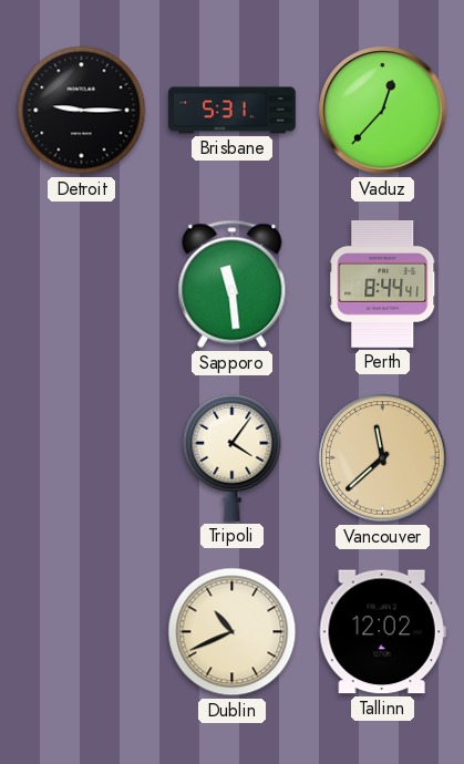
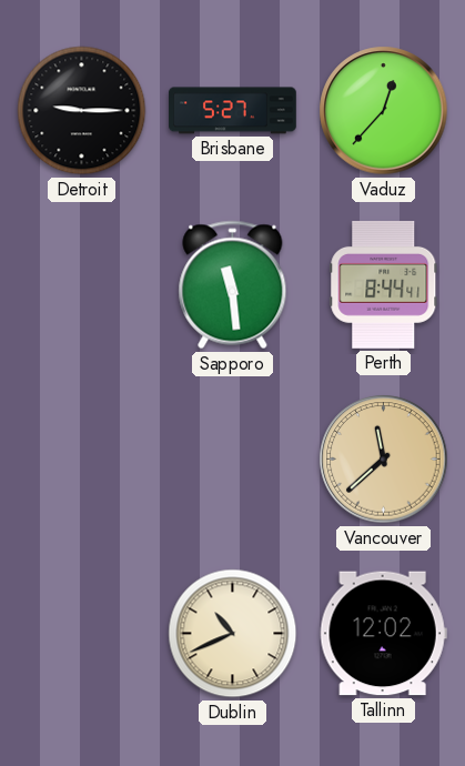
Brisbane: 5:31 -> 5:27
Tripoli: 4:06 -> none
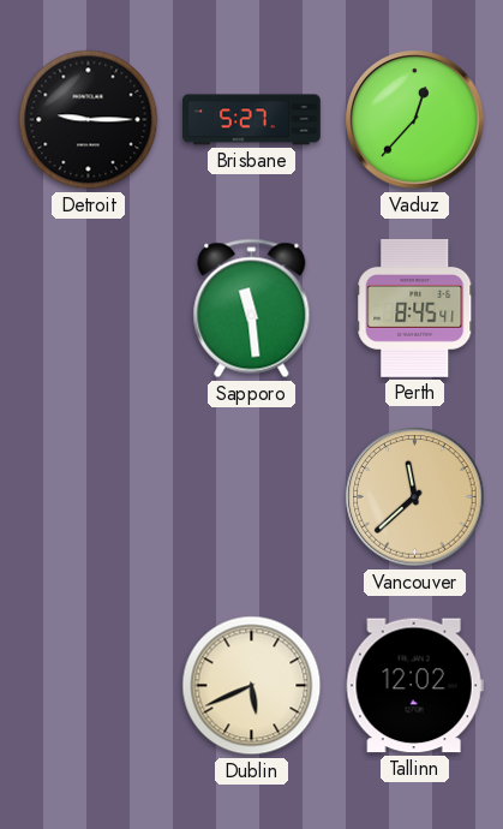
Perth: 8:44 -> 8:45
Dublin: 10:41 -> 5:41
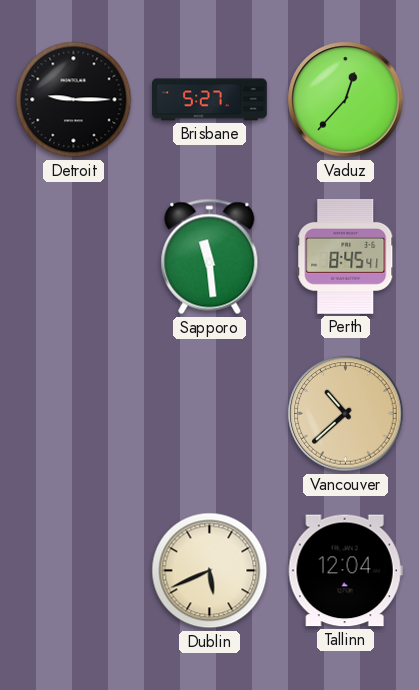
Vancouver: 11:38 -> 10:38
Tallinn: 12:02 -> 12:04
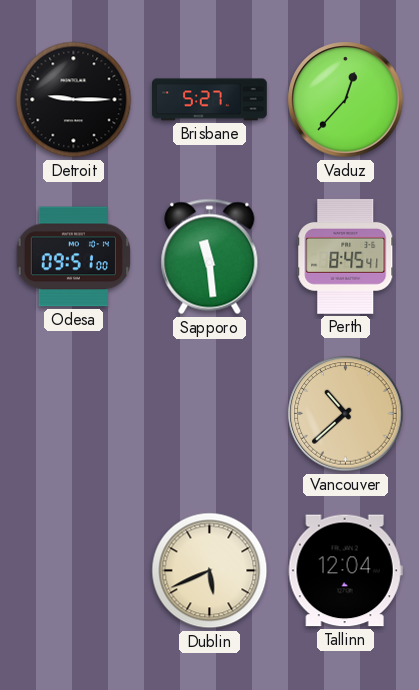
Odesa: none -> 09:51
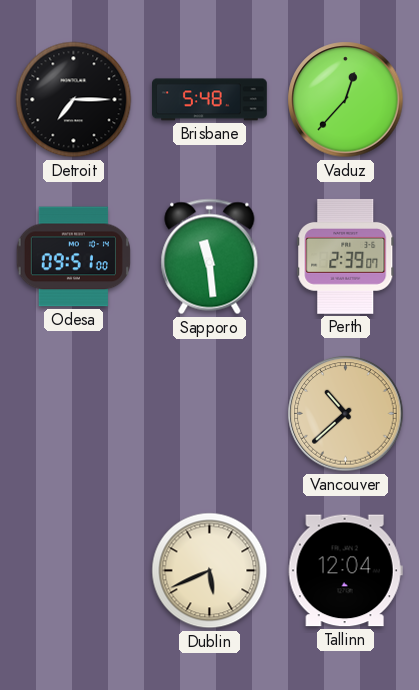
Detroit: 9:15 -> 7:15
Brisbane: 5:27 -> 5:48
Perth: 8:45 -> 2:39
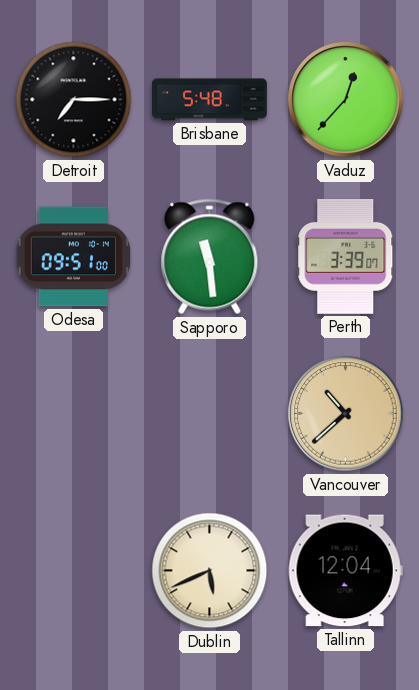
Perth: 2:39 -> 3:39
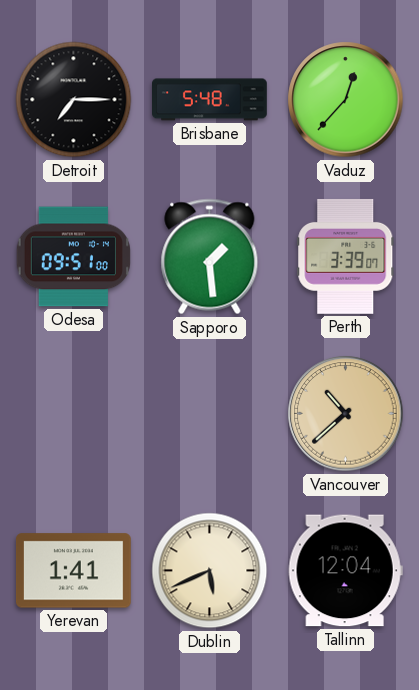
Sapporo: 11:29 -> 1:29
Yerevan: none -> 1:41
